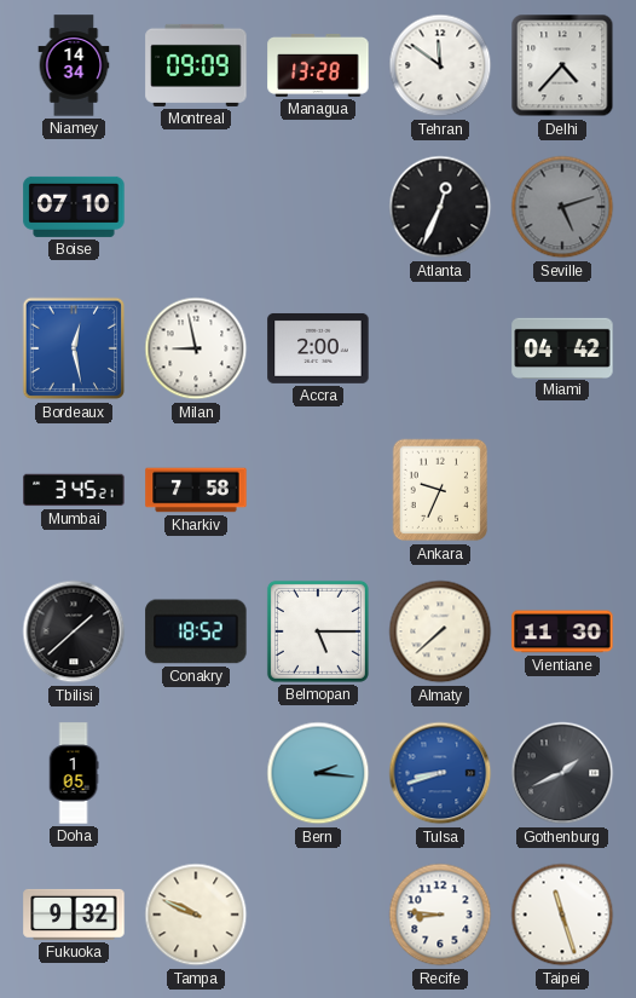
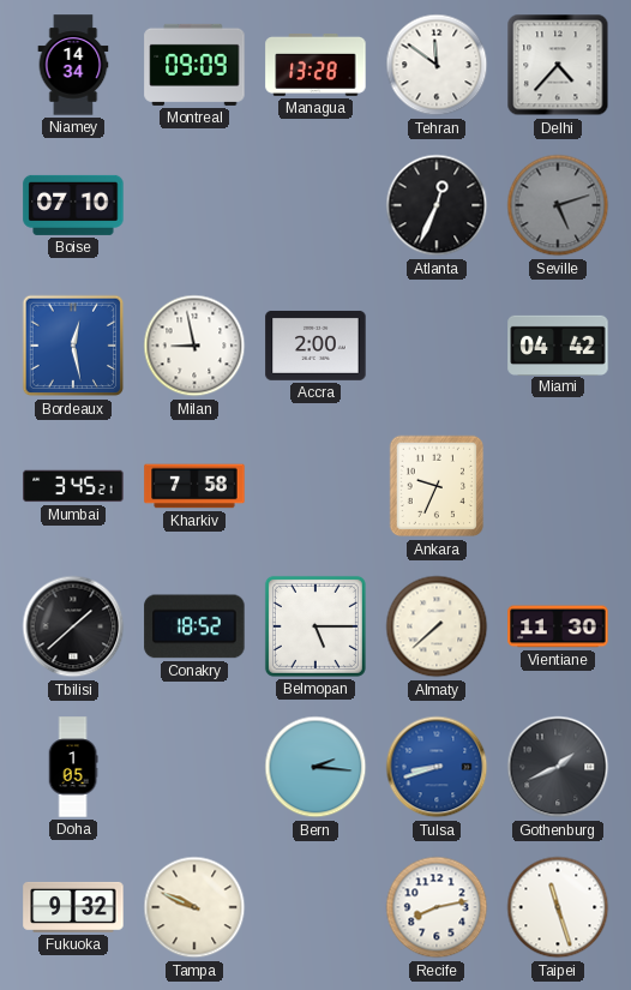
Recife: 8:46 -> 8:13
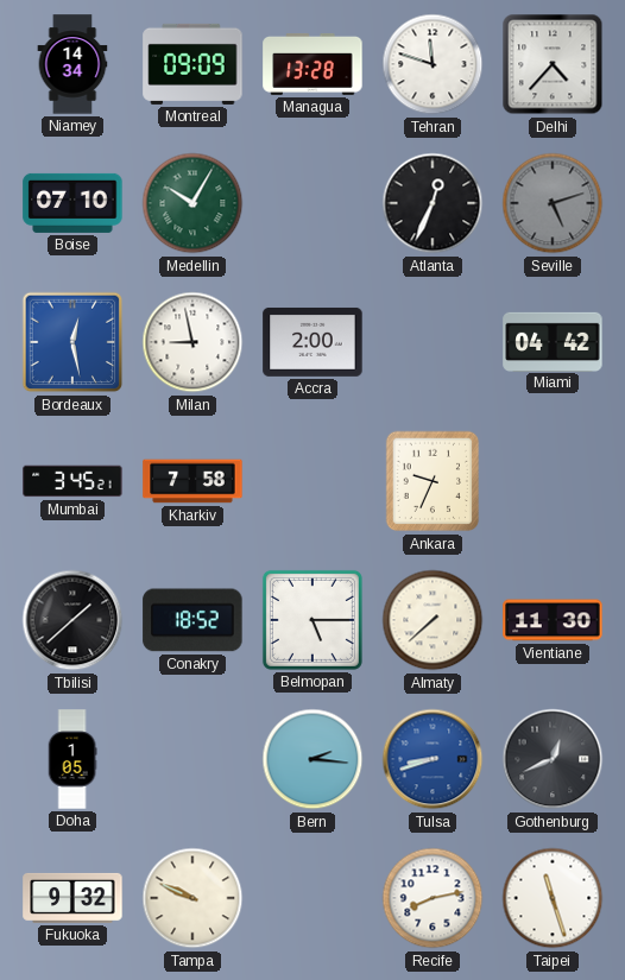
Tehran: 11:51 -> 11:48
Medellin: none -> 10:05
Gothenburg: 1:41 -> 12:41
